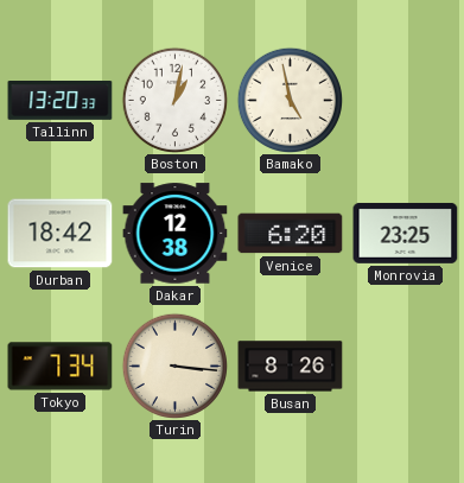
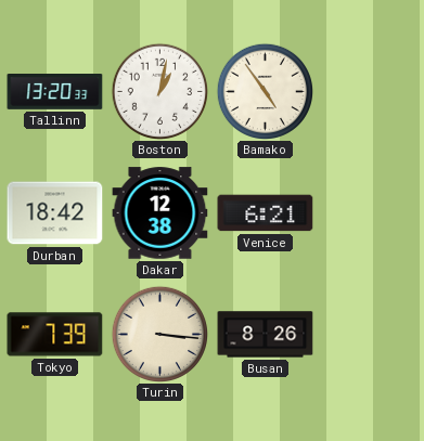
Bamako: 4:58 -> 4:54
Venice: 6:20 -> 6:21
Monrovia: 23:25 -> none
Tokyo: 7:34 -> 7:39
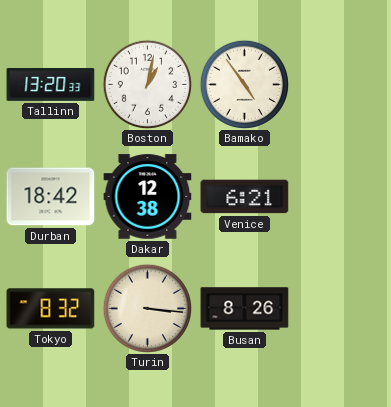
Tokyo: 7:39 -> 8:32
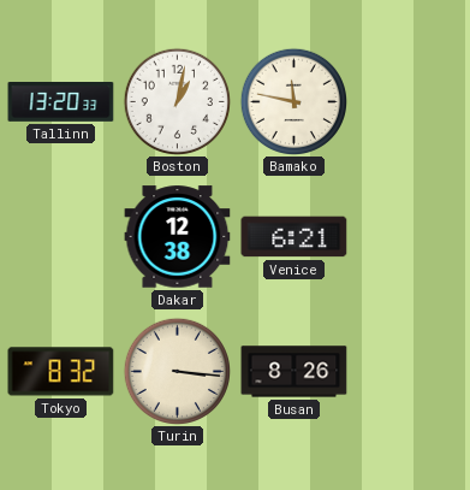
Bamako: 4:54 -> 11:47
Durban: 18:42 -> none
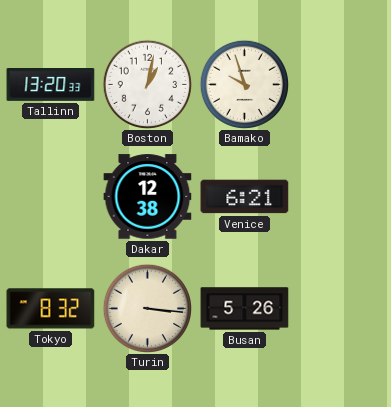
Bamako: 11:47 -> 9:57
Busan: 8:26 -> 5:26
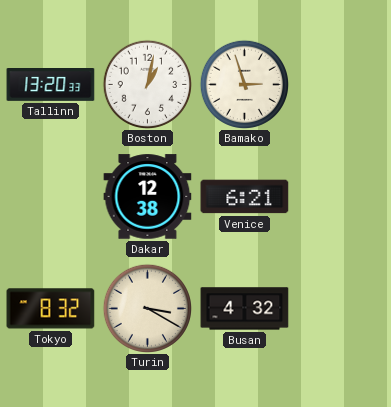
Bamako: 9:57 -> 2:57
Turin: 3:16 -> 3:20
Busan: 5:26 -> 4:32
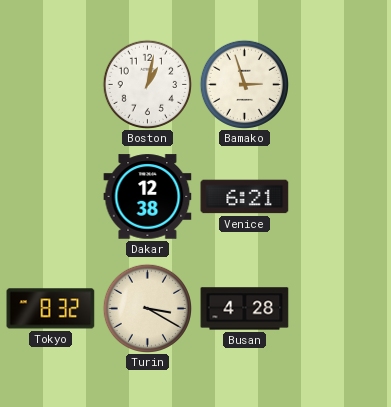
Tallinn: 13:20 -> none
Busan: 4:32 -> 4:28
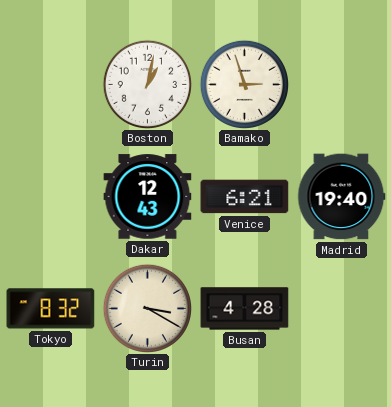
Dakar: 12:38 -> 12:43
Madrid: none -> 19:40
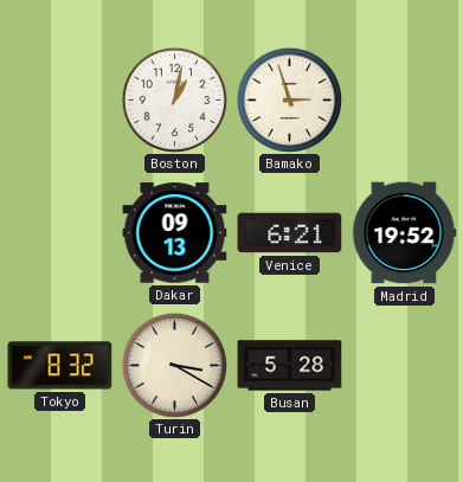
Dakar: 12:43 -> 09:13
Madrid: 19:40 -> 19:52
Busan: 4:28 -> 5:28
